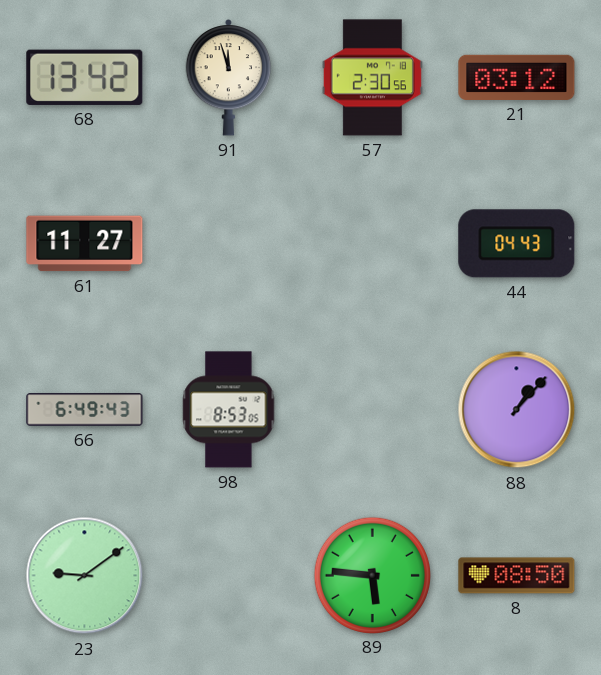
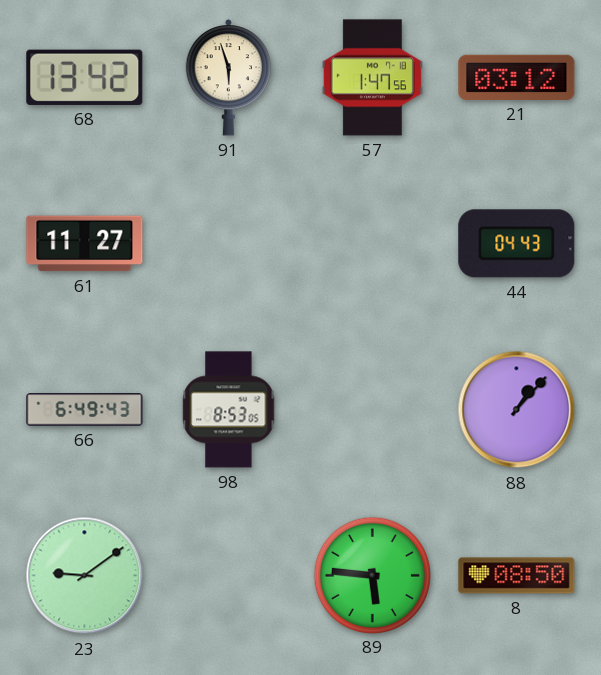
91: 11:57 -> 5:57
57: 2:30 -> 1:47
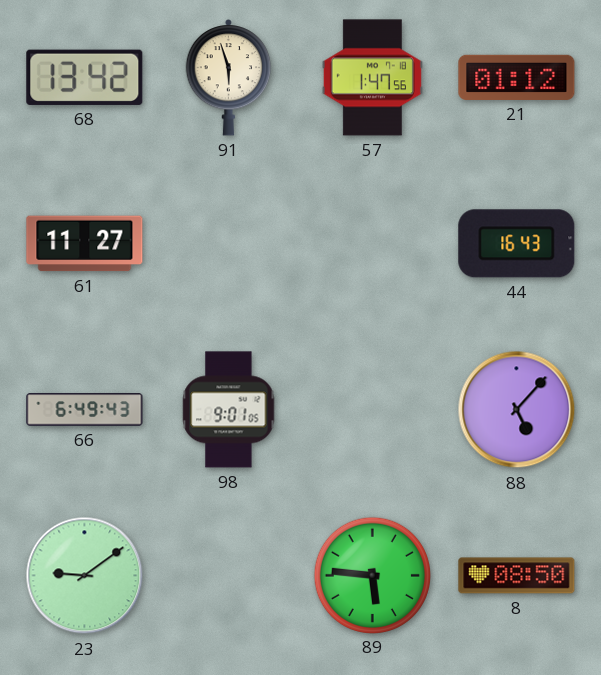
21: 03:12 -> 01:12
44: 04:43 -> 16:43
98: 8:53 -> 9:01
88: 1:07 -> 5:07
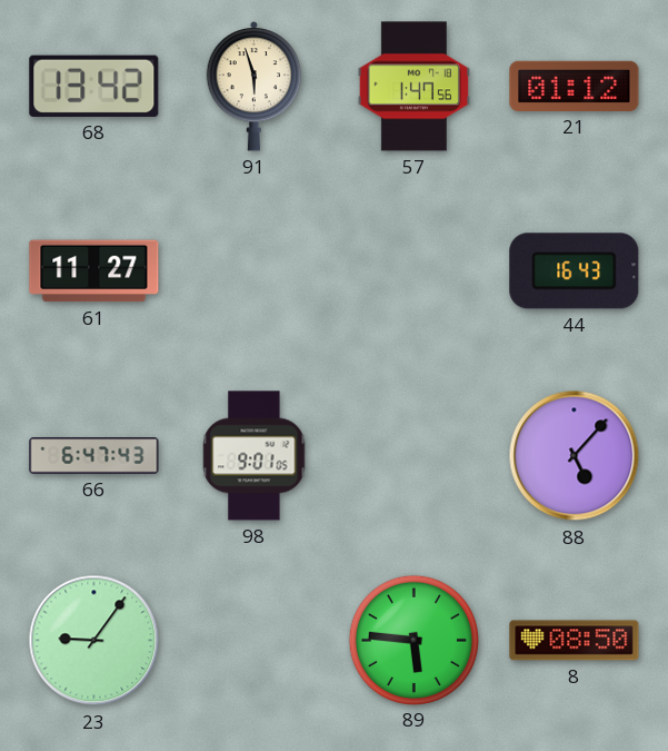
66: 6:49 -> 6:47
23: 9:09 -> 9:06
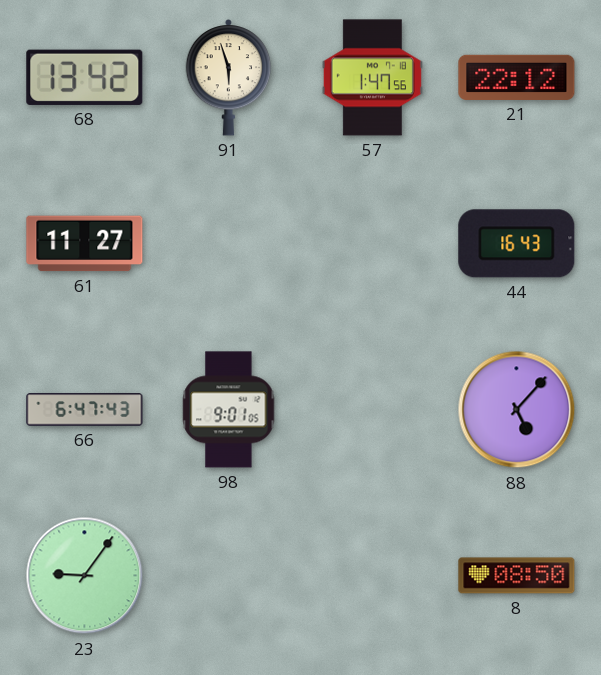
21: 01:12 -> 22:12
89: 5:46 -> none
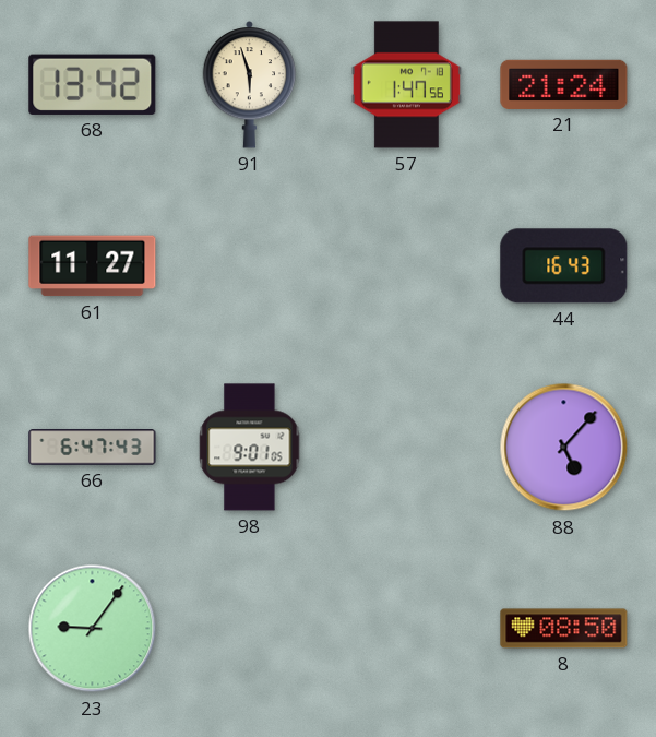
21: 22:12 -> 21:24
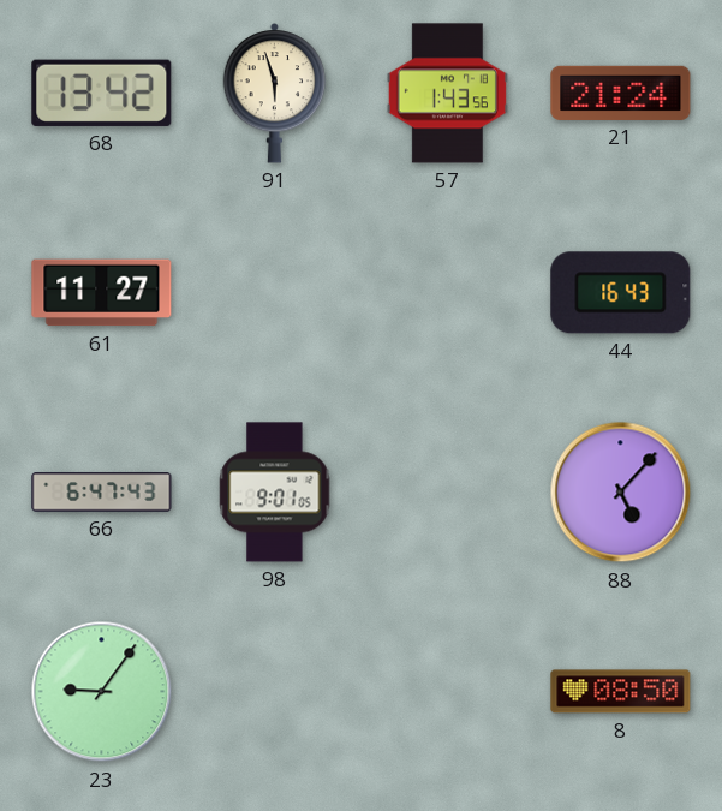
57: 1:47 -> 1:43
